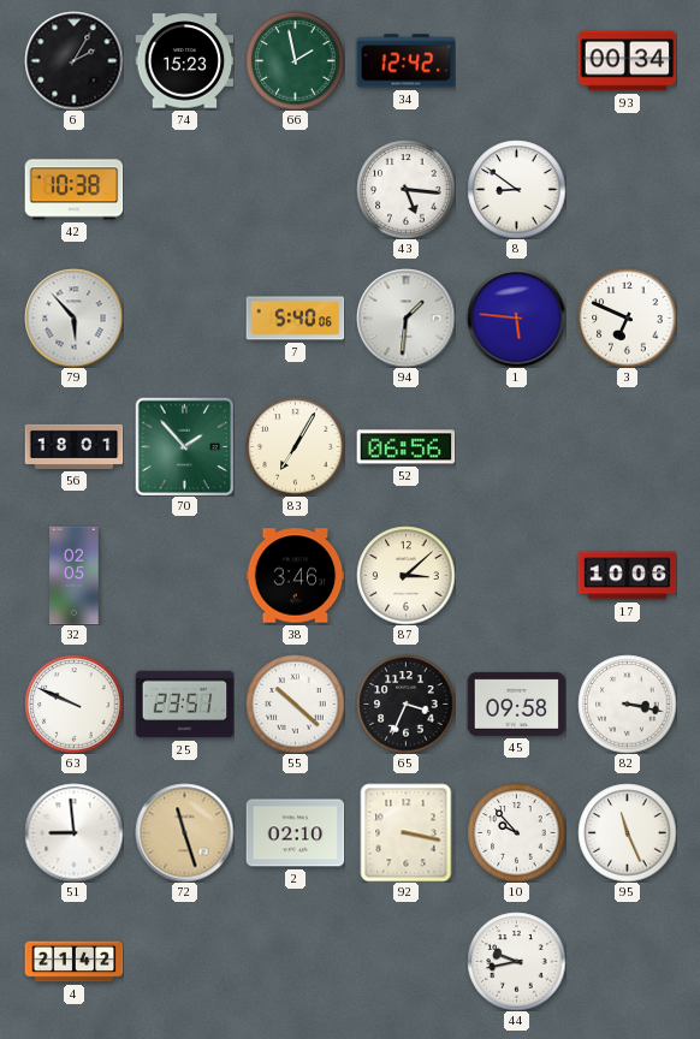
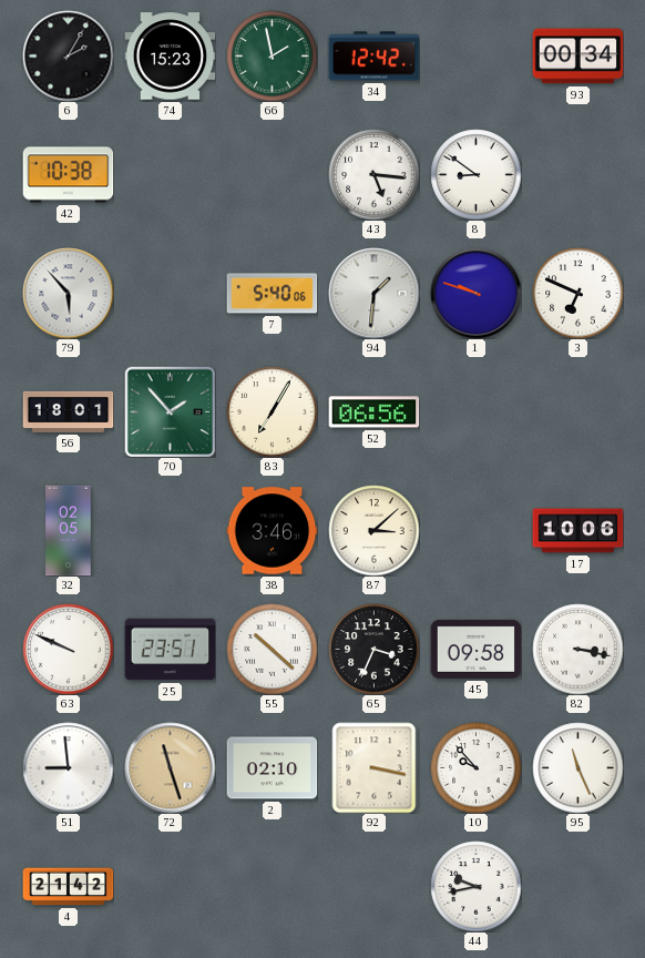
1: 5:46 -> 9:48
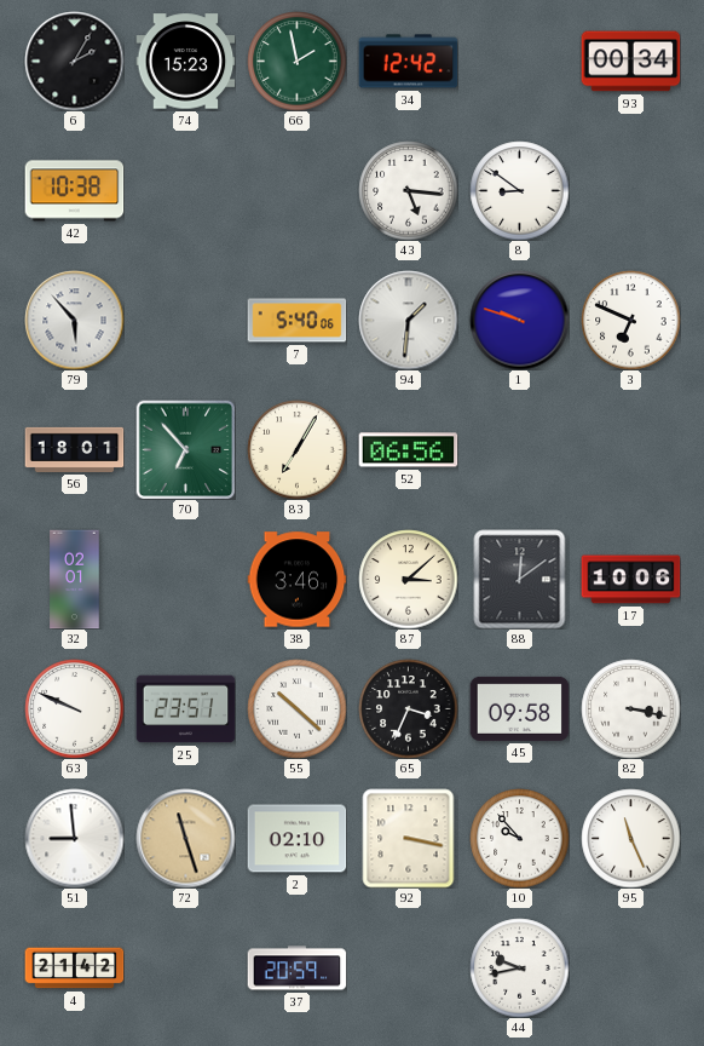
70: 1:53 -> 6:53
32: 02:05 -> 02:01
88: none -> 12:09
37: none -> 20:59
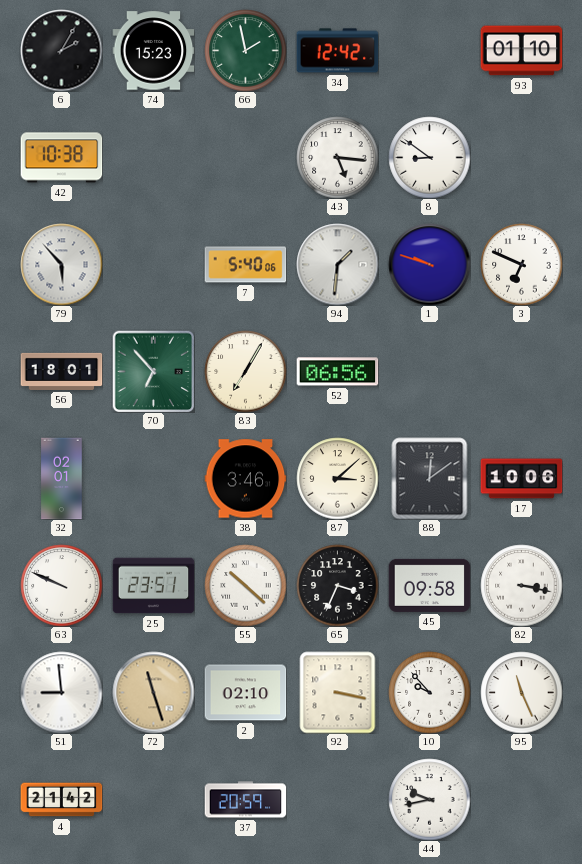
93: 00:34 -> 01:10
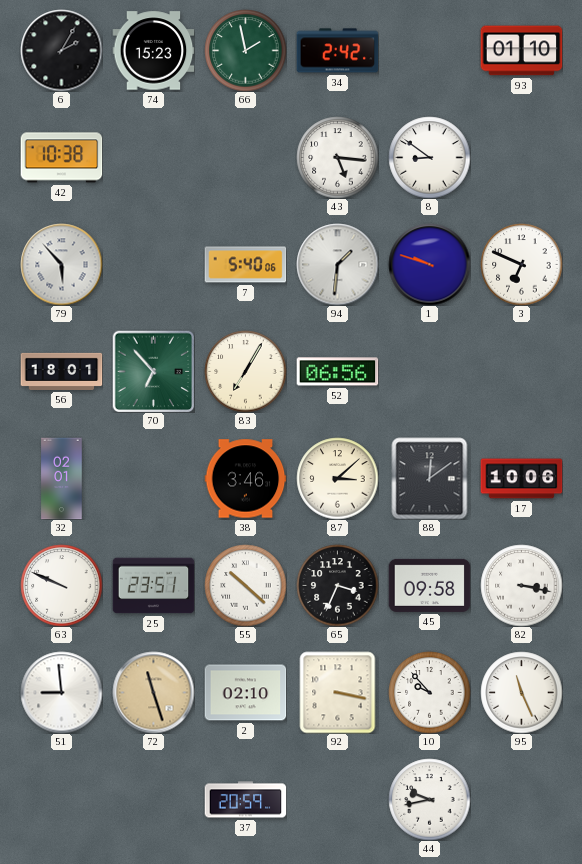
34: 12:42 -> 2:42
4: 21:42 -> none
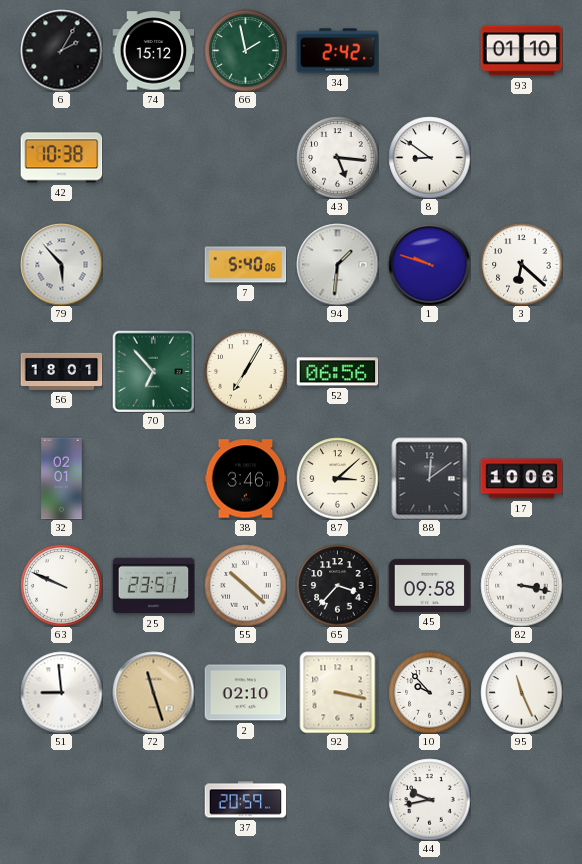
74: 15:23 -> 15:12
3: 6:49 -> 6:22
65: 3:34 -> 3:37
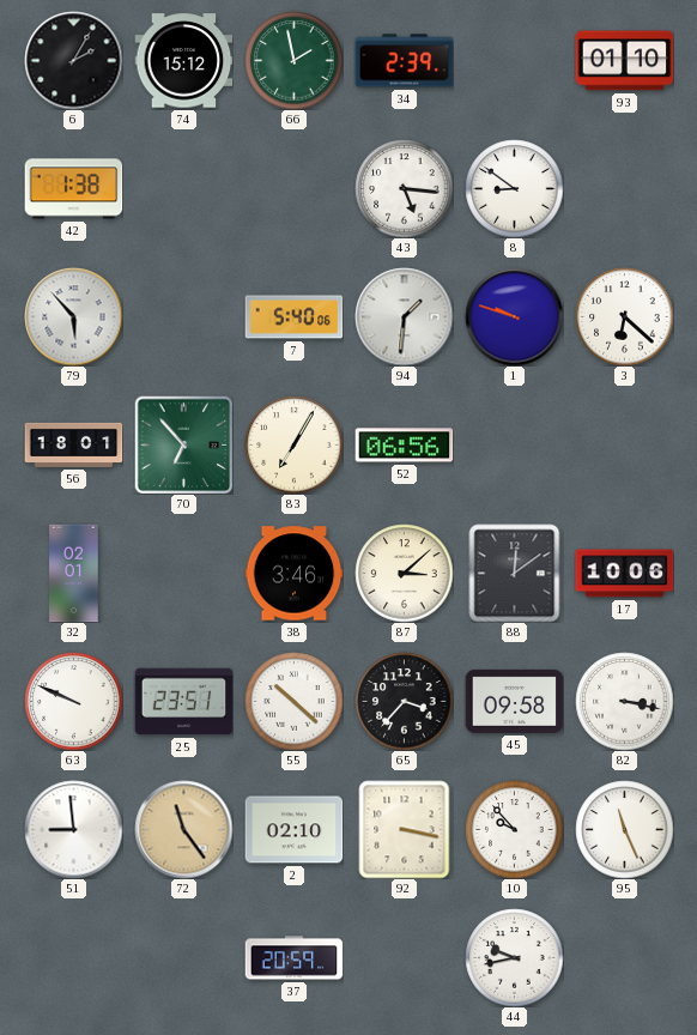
34: 2:42 -> 2:39
42: 10:38 -> 1:38
72: 11:27 -> 11:24
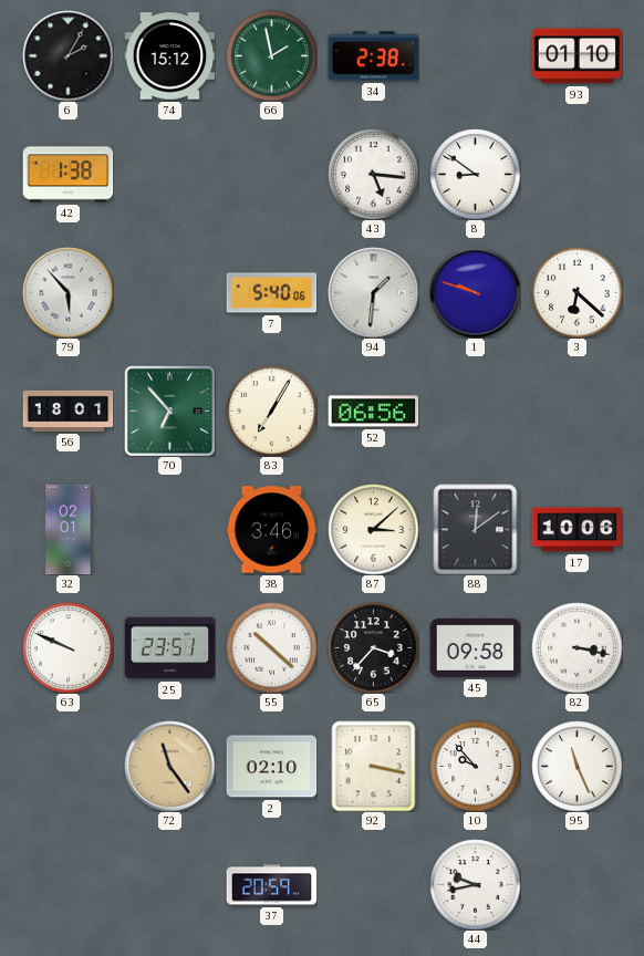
34: 2:39 -> 2:38
51: 8:59 -> none
